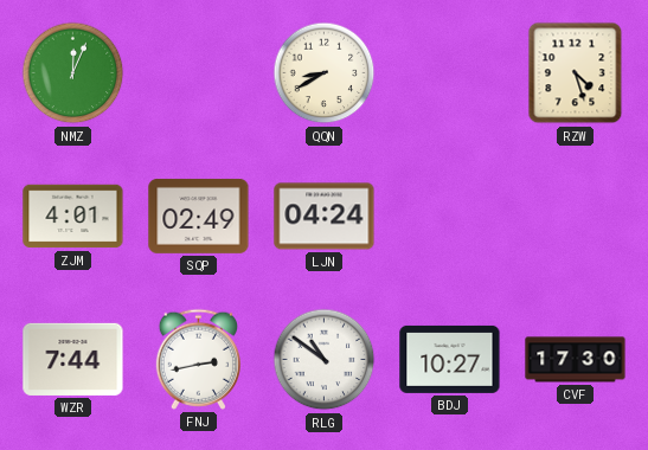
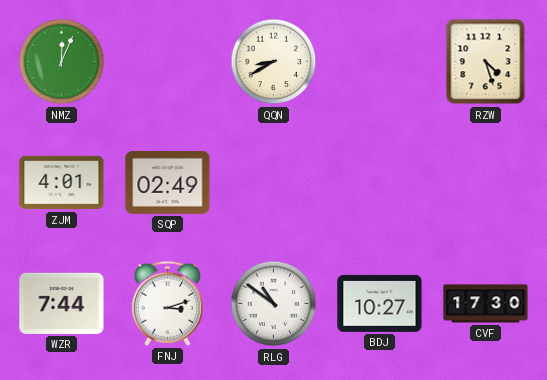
LJN: 04:24 -> none
FNJ: 2:43 -> 3:12
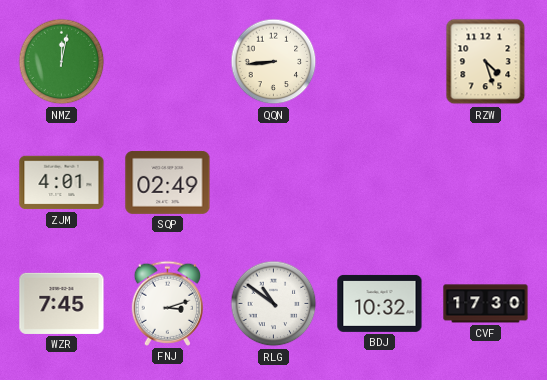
NMZ: 12:04 -> 12:02
QQN: 8:40 -> 8:44
WZR: 7:44 -> 7:45
BDJ: 10:27 -> 10:32
